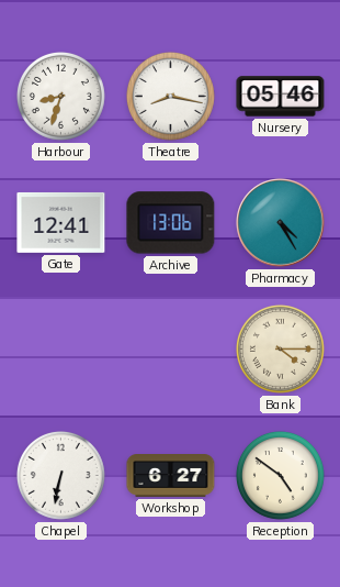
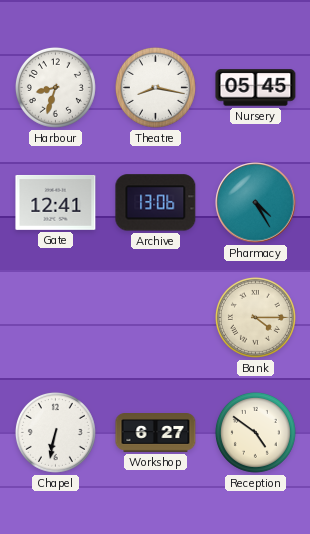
Nursery: 05:46 -> 05:45
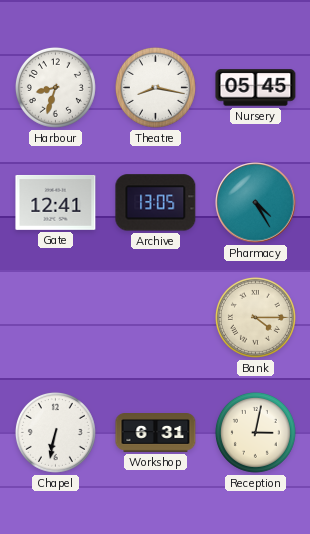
Archive: 13:06 -> 13:05
Workshop: 6:27 -> 6:31
Reception: 4:51 -> 3:02
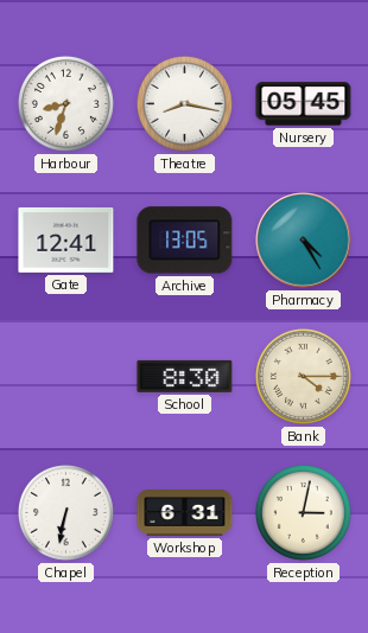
School: none -> 8:30
